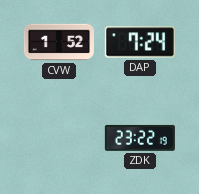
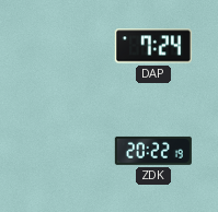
CVW: 1:52 -> none
ZDK: 23:22 -> 20:22
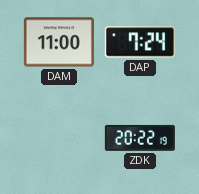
DAM: none -> 11:00
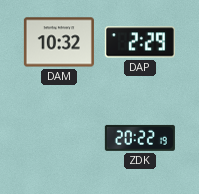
DAM: 11:00 -> 10:32
DAP: 7:24 -> 2:29
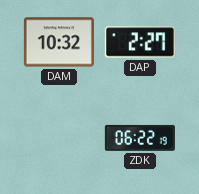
DAP: 2:29 -> 2:27
ZDK: 20:22 -> 06:22
